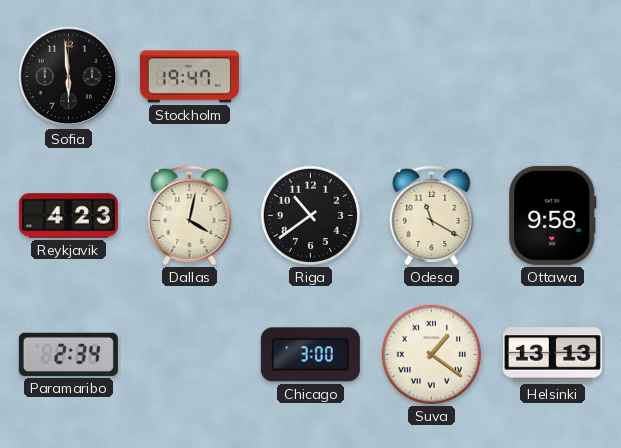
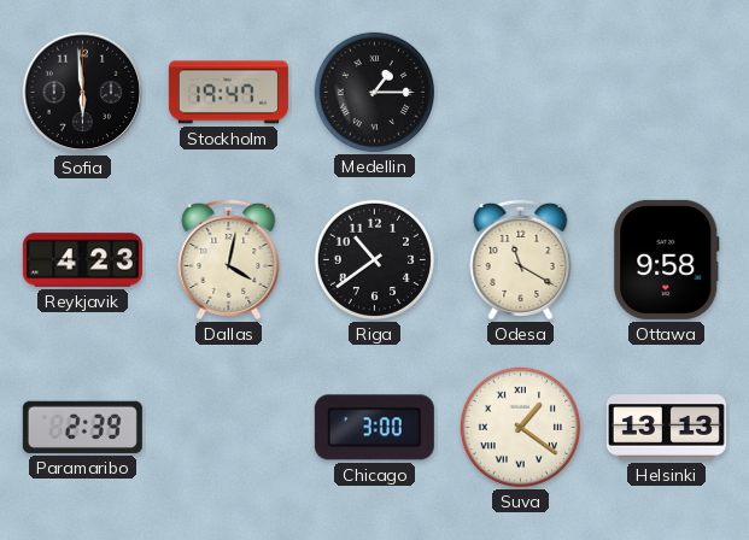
Medellin: none -> 1:15
Paramaribo: 2:34 -> 2:39
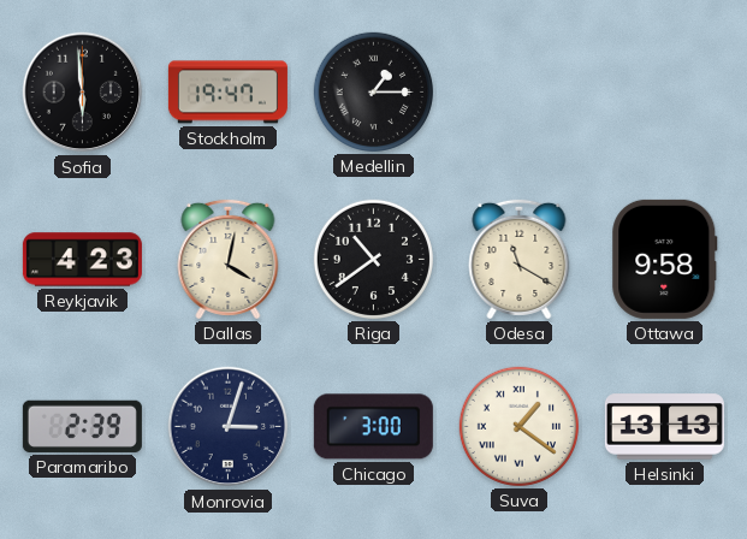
Monrovia: none -> 3:03
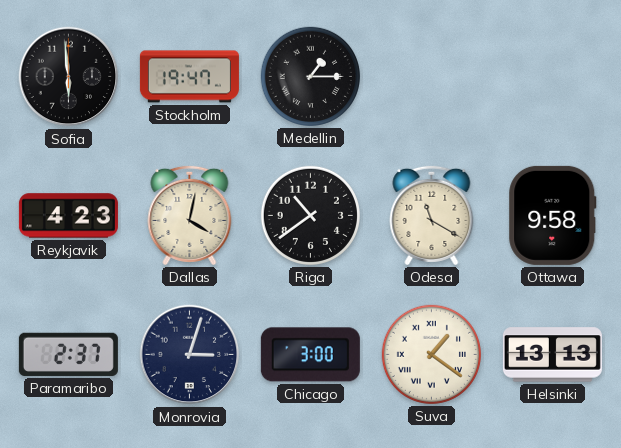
Paramaribo: 2:39 -> 2:37
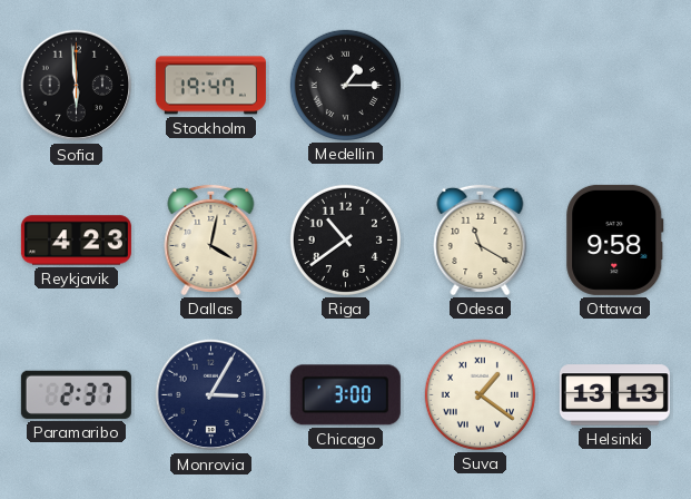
Monrovia: 3:03 -> 3:05
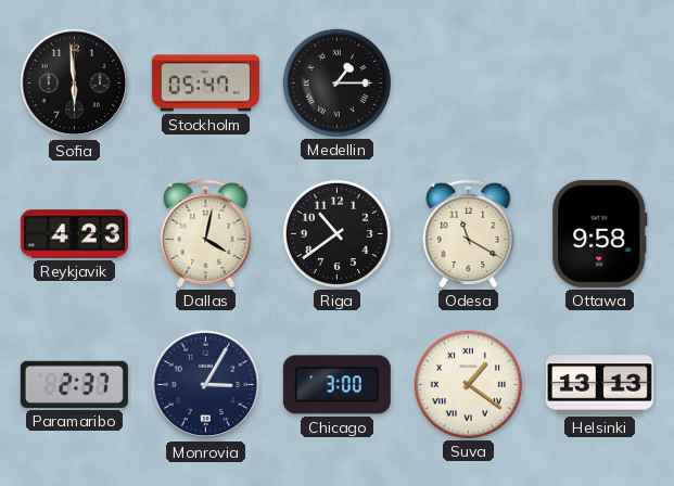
Stockholm: 19:47 -> 05:47
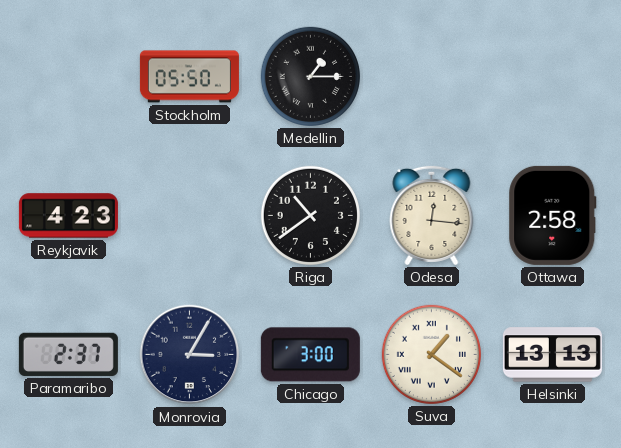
Sofia: 5:59 -> none
Stockholm: 05:47 -> 05:50
Dallas: 4:02 -> none
Odesa: 11:20 -> 12:16
Ottawa: 9:58 -> 2:58
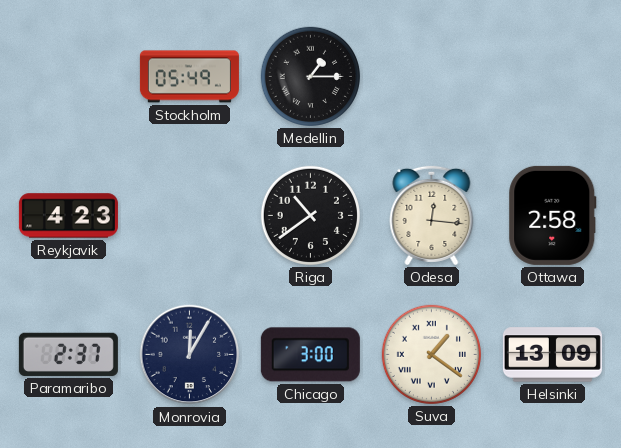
Stockholm: 05:50 -> 05:49
Monrovia: 3:05 -> 12:05
Helsinki: 13:13 -> 13:09
